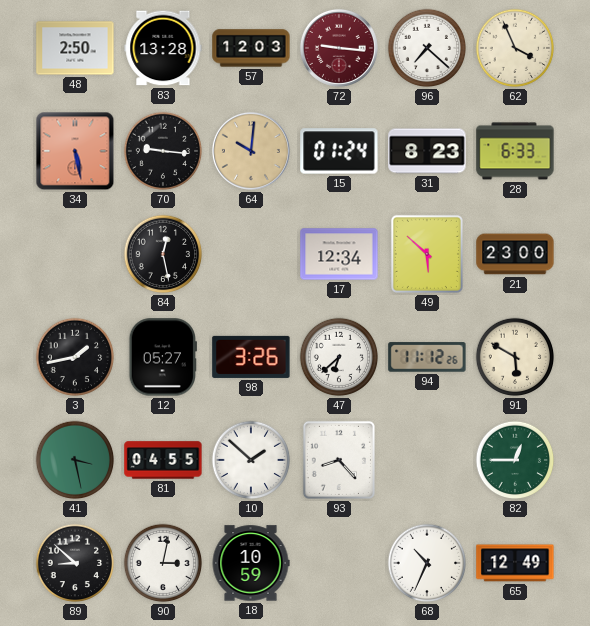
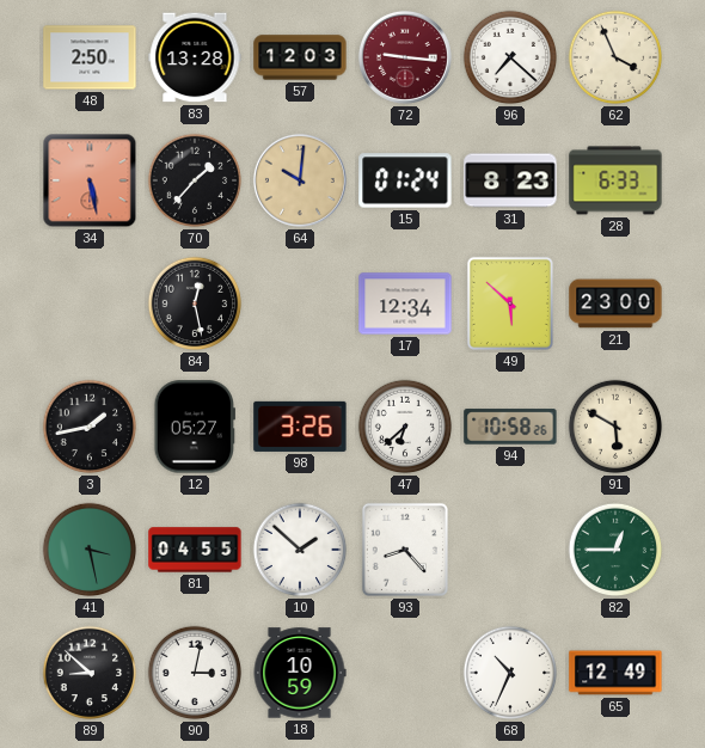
70: 9:16 -> 1:37
94: 11:12 -> 10:58
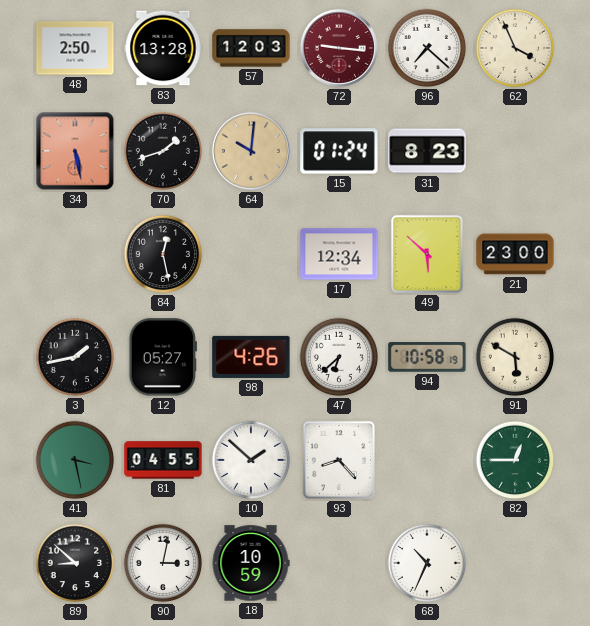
70: 1:37 -> 1:42
28: 6:33 -> none
98: 3:26 -> 4:26
94: 10:58:26 -> 10:58:19
65: 12:49 -> none
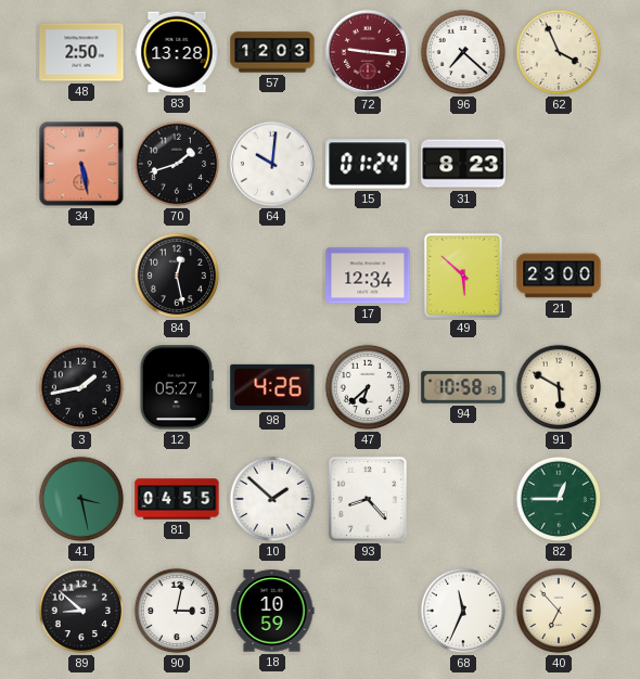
64 dial: champagne -> white
68: 10:34 -> 11:34
40: none -> 6:53
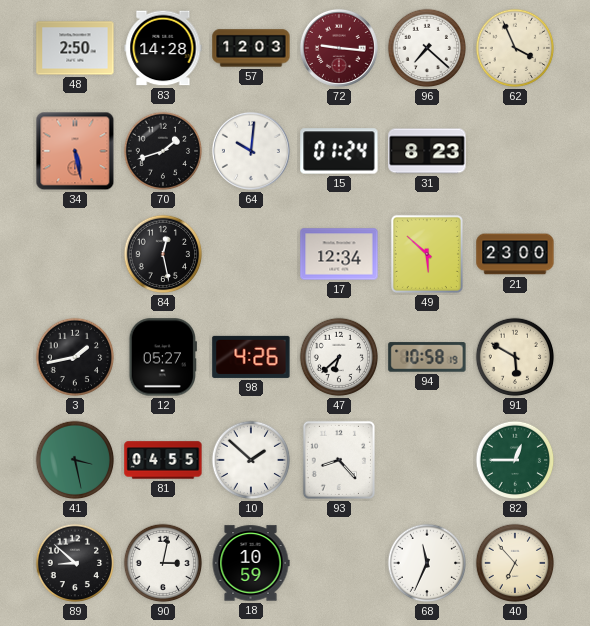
83: 13:28 -> 14:28
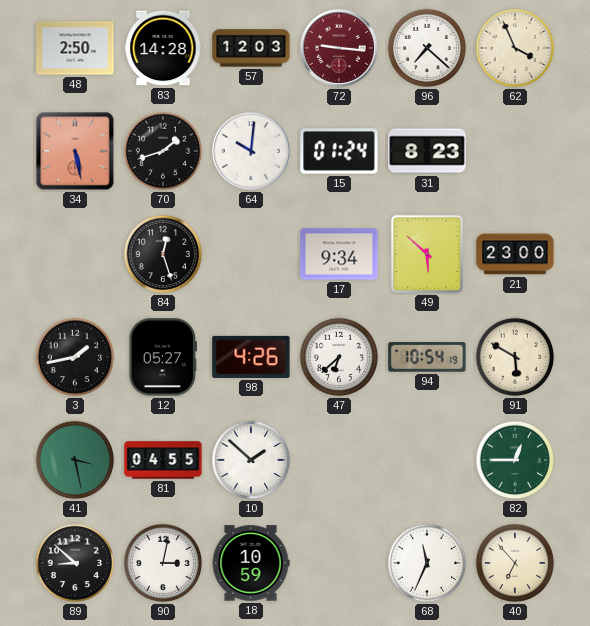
84: 12:28 -> 12:27
17: 12:34 -> 9:34
94: 10:58 -> 10:54
93: 8:23 -> none
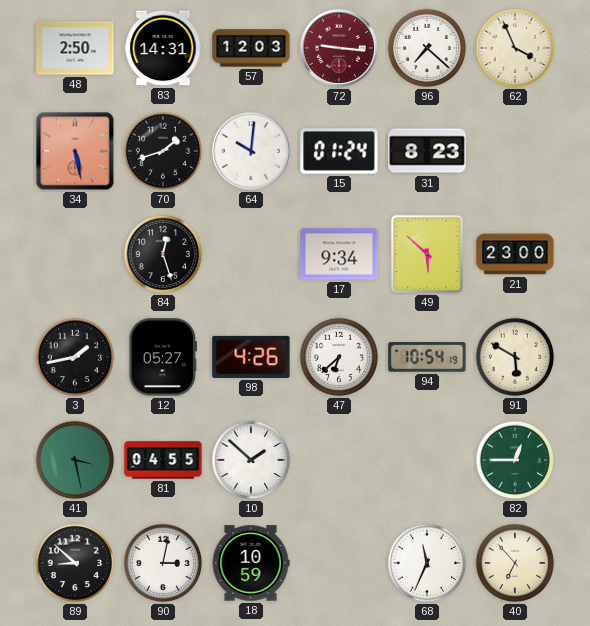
83: 14:28 -> 14:31
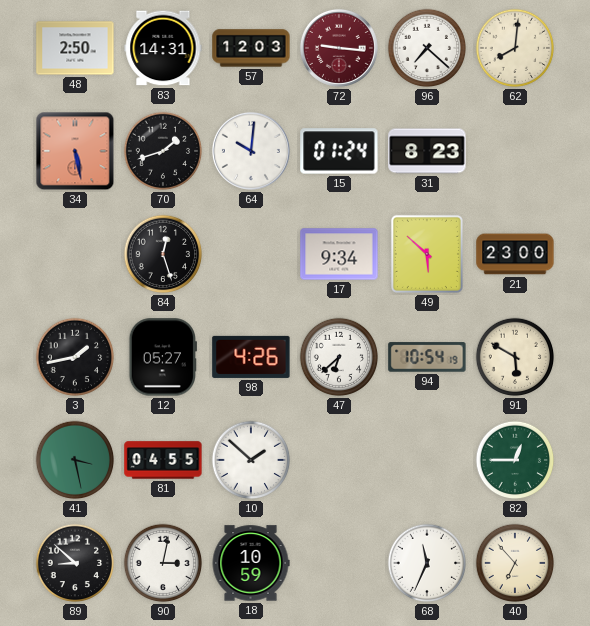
62: 3:56 -> 8:01
